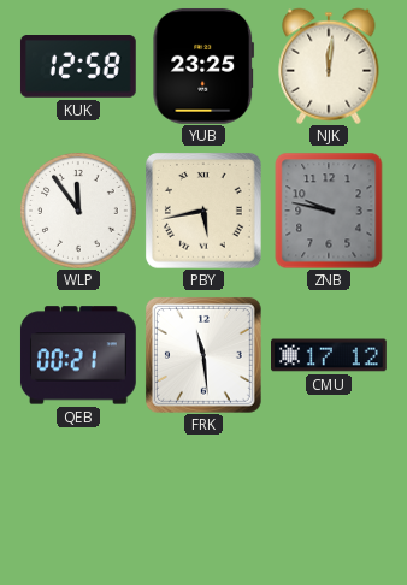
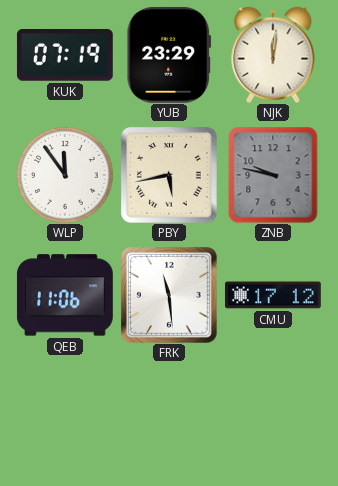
KUK: 12:58 -> 07:19
YUB: 23:25 -> 23:29
QEB: 00:21 -> 11:06
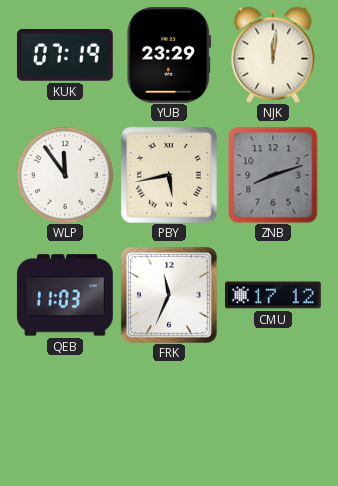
ZNB: 9:47 -> 8:12
QEB: 11:06 -> 11:03
FRK: 11:29 -> 11:34
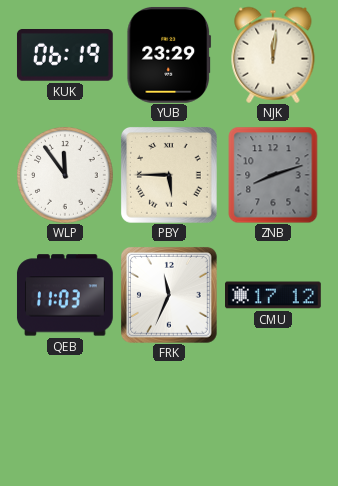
KUK: 07:19 -> 06:19
PBY: 5:43 -> 5:45
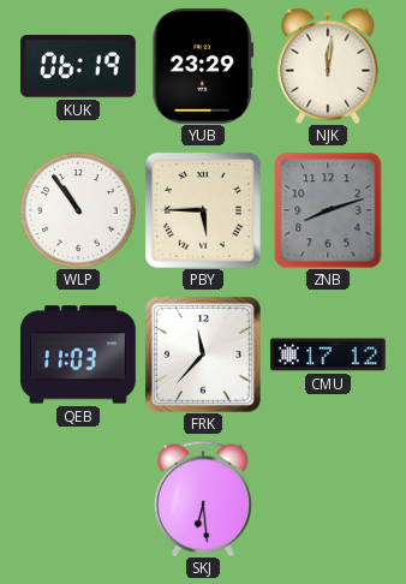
WLP: 11:54 -> 10:54
FRK: 11:34 -> 11:37
SKJ: none -> 6:29
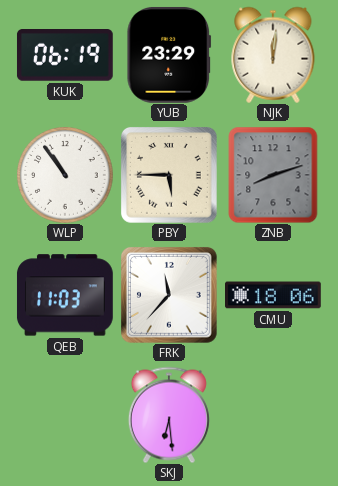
CMU: 17:12 -> 18:06
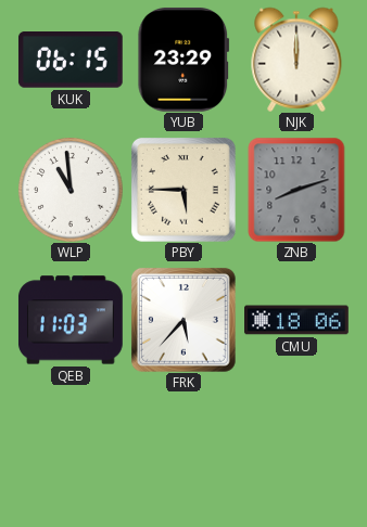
KUK: 06:19 -> 06:15
NJK: 12:01 -> 12:00
WLP: 10:54 -> 10:59
FRK: 11:37 -> 5:37
SKJ: 6:29 -> none
